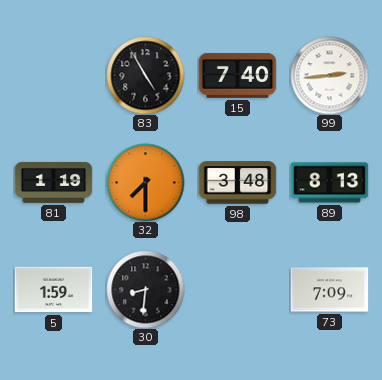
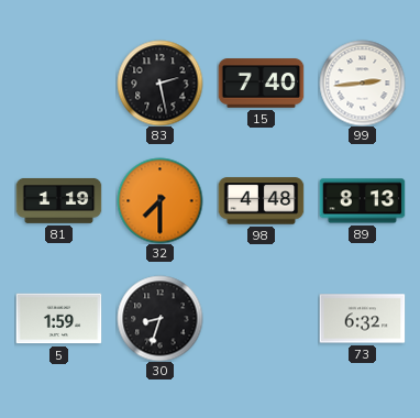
83: 4:55 -> 2:28
98: 3:48 -> 4:48
30: 8:31 -> 8:33
73: 7:09 -> 6:32
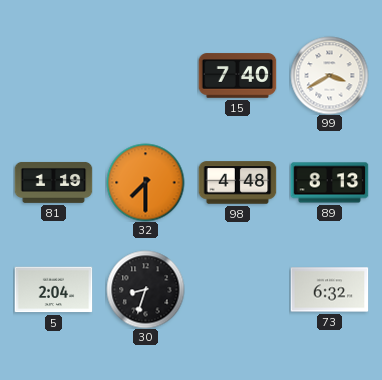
83: 2:28 -> none
99: 2:44 -> 3:40
5: 1:59 -> 2:04
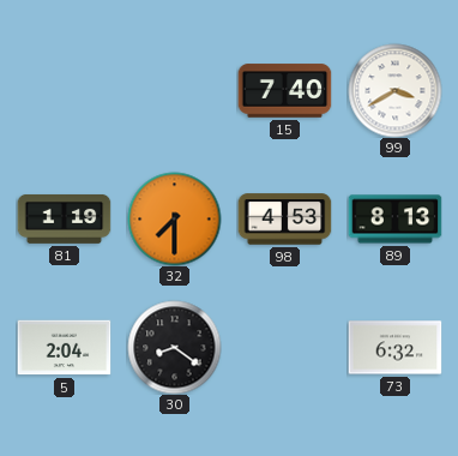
98: 4:48 -> 4:53
30: 8:33 -> 8:21
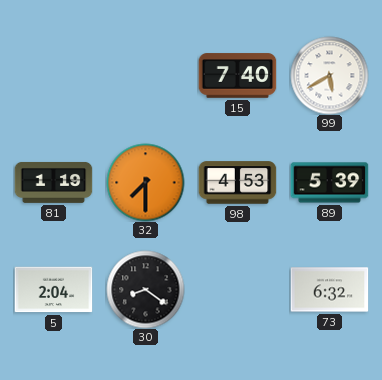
99: 3:40 -> 5:40
89: 8:13 -> 5:39
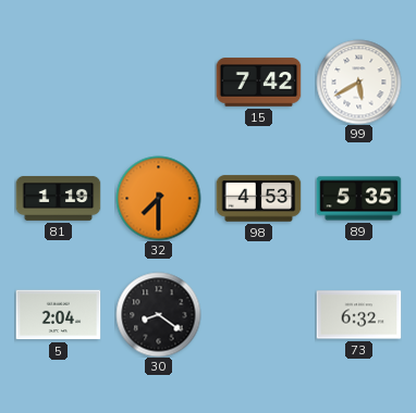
15: 7:40 -> 7:42
89: 5:39 -> 5:35
